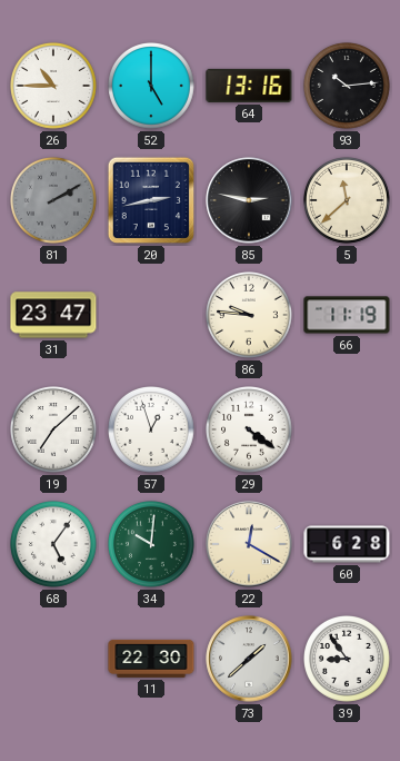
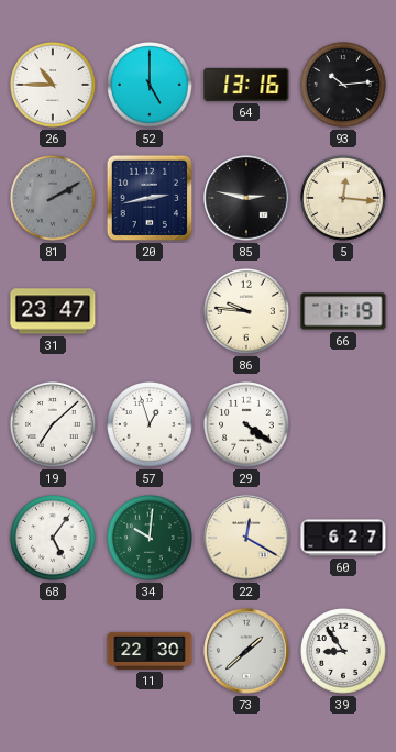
5: 11:38 -> 12:16
60: 6:28 -> 6:27
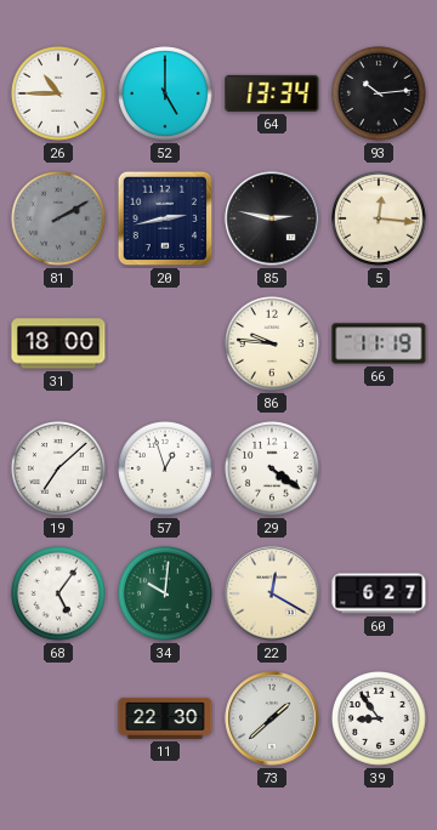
64: 13:16 -> 13:34
31: 23:47 -> 18:00
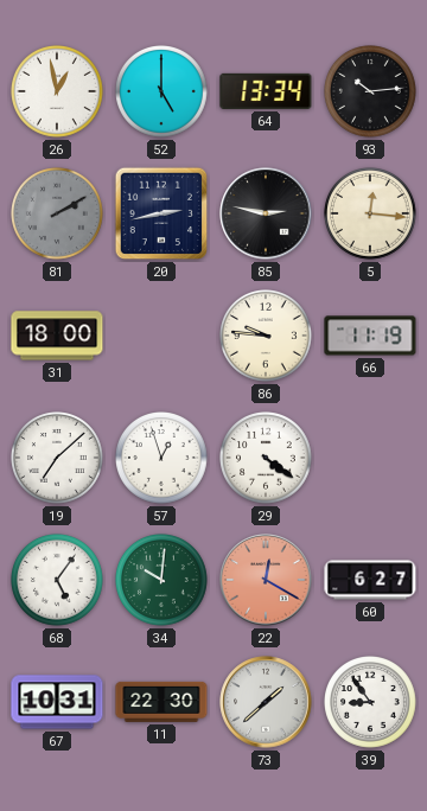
26: 10:45 -> 12:58
22 dial: cream -> salmon
67: none -> 10:31
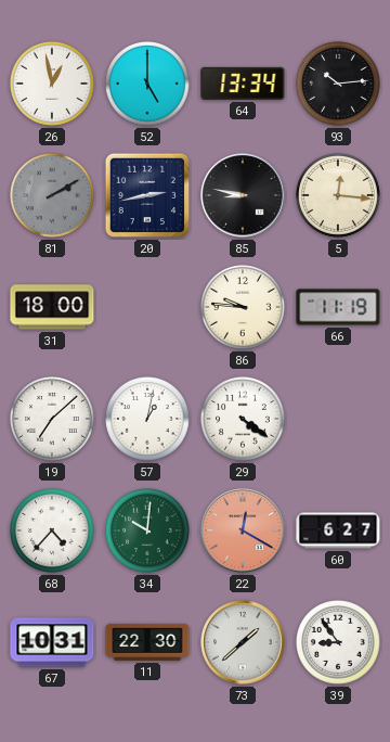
85: 2:47 -> 8:47
57: 12:57 -> 1:02
68: 5:06 -> 4:37
